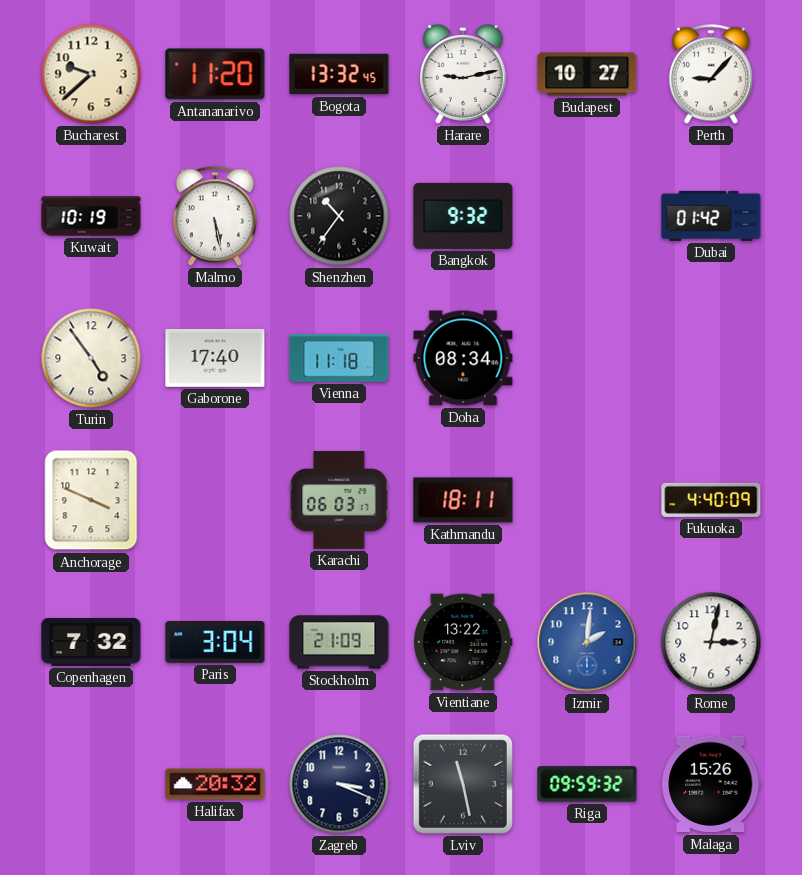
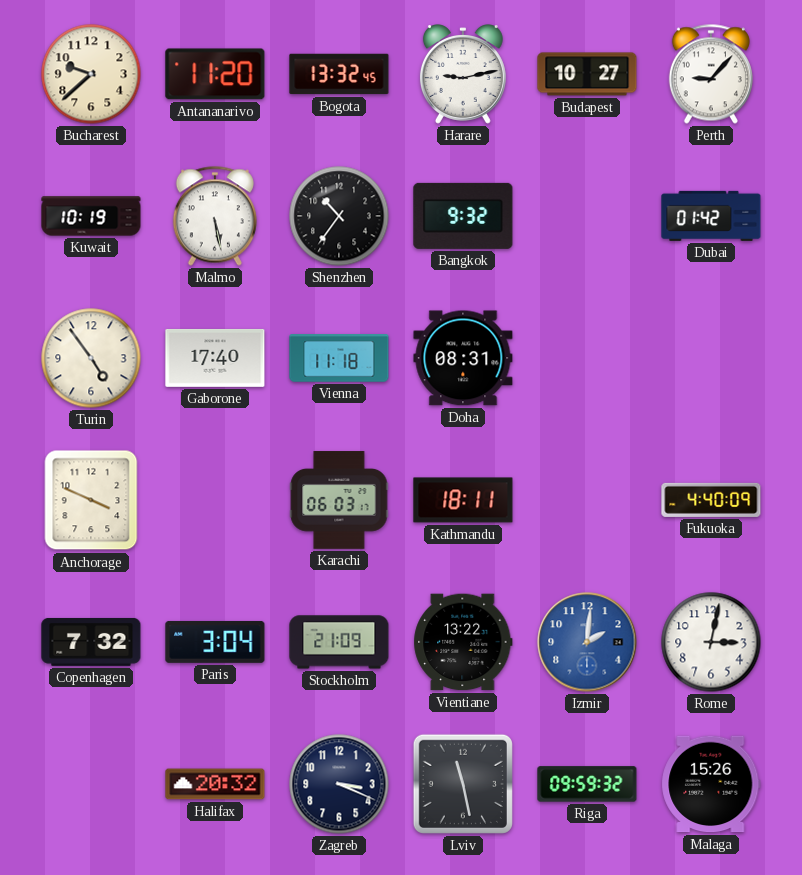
Doha: 08:34 -> 08:31
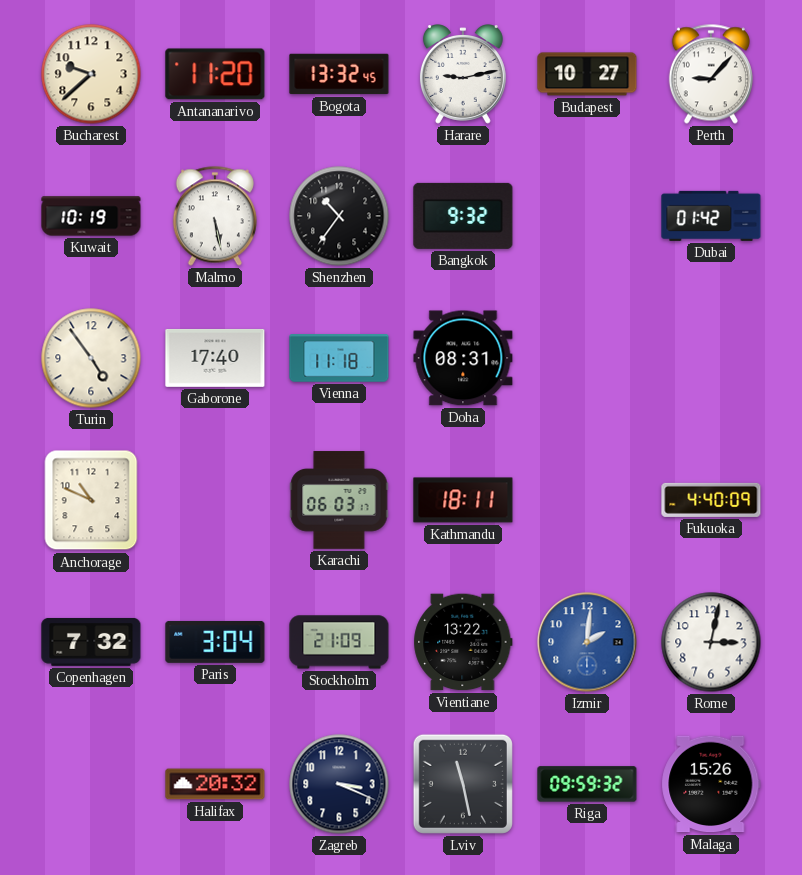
Anchorage: 3:49 -> 10:49
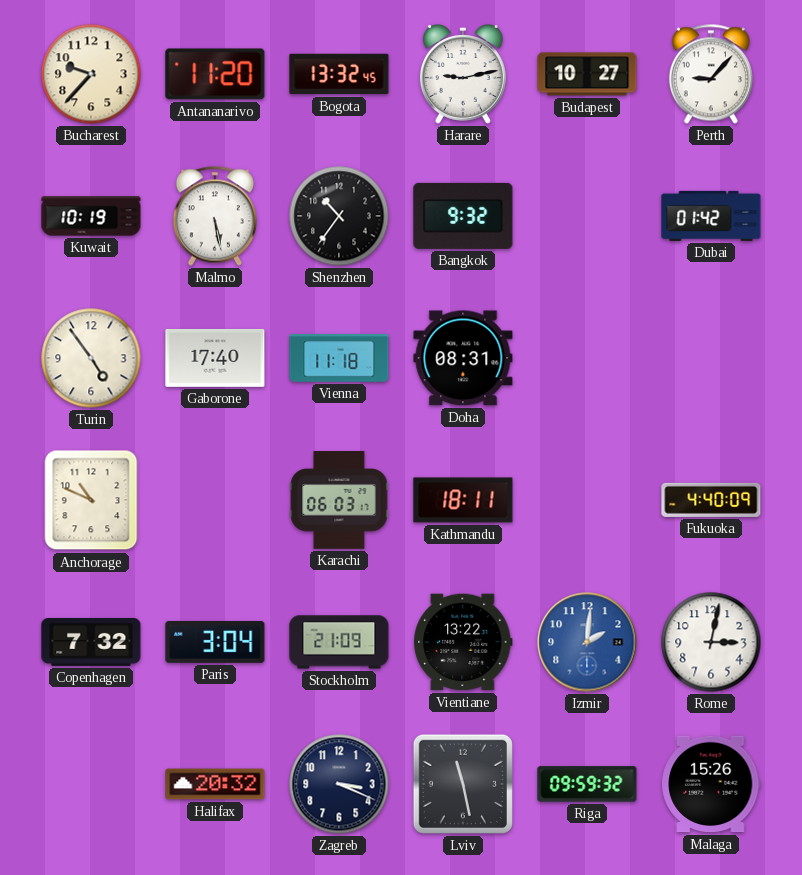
Bucharest: 9:38 -> 9:37
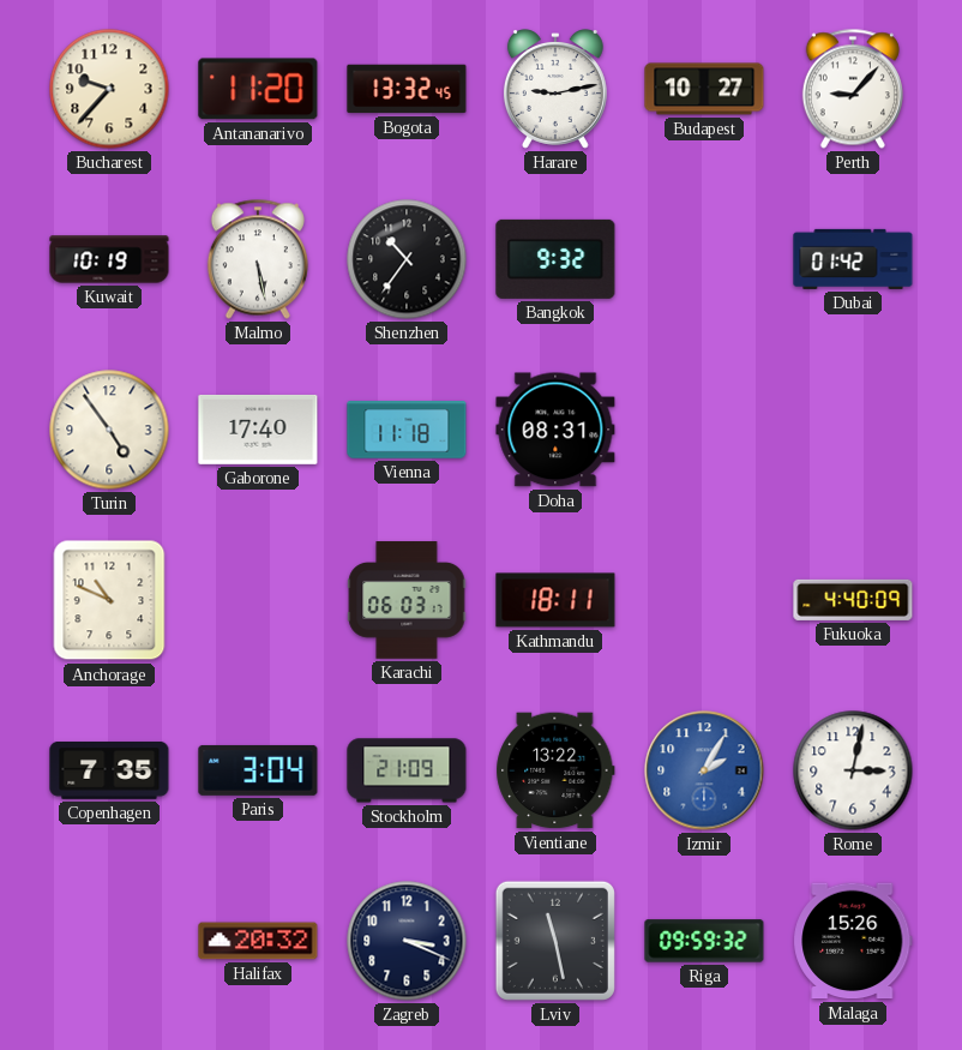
Copenhagen: 7:32 -> 7:35
Izmir: 2:01 -> 2:05
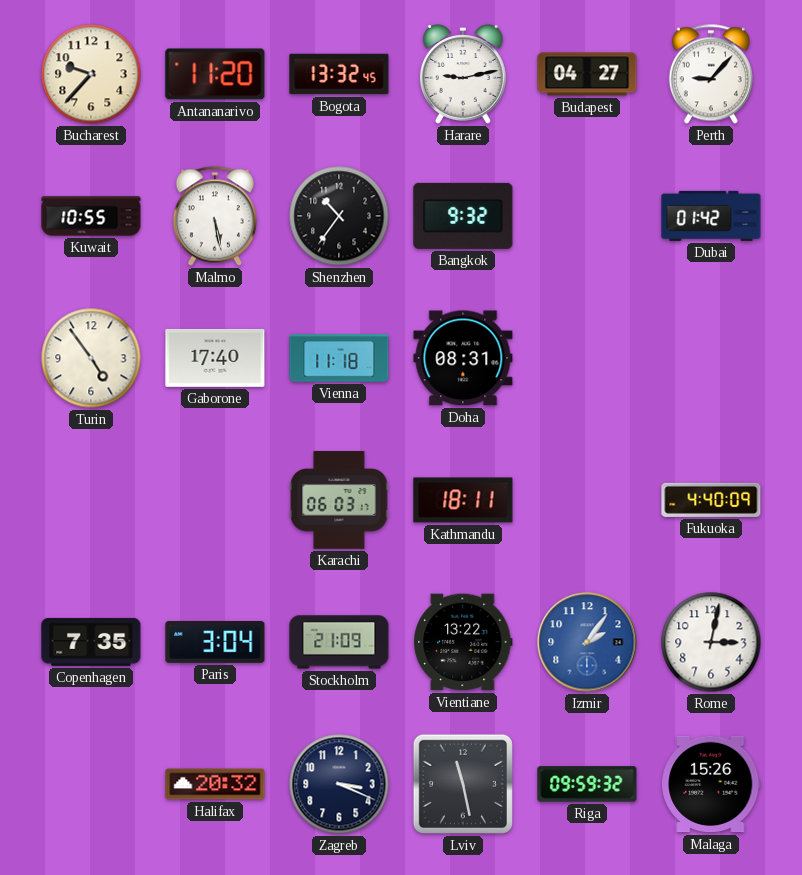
Budapest: 10:27 -> 04:27
Kuwait: 10:19 -> 10:55
Anchorage: 10:49 -> none
Izmir: 2:05 -> 2:06
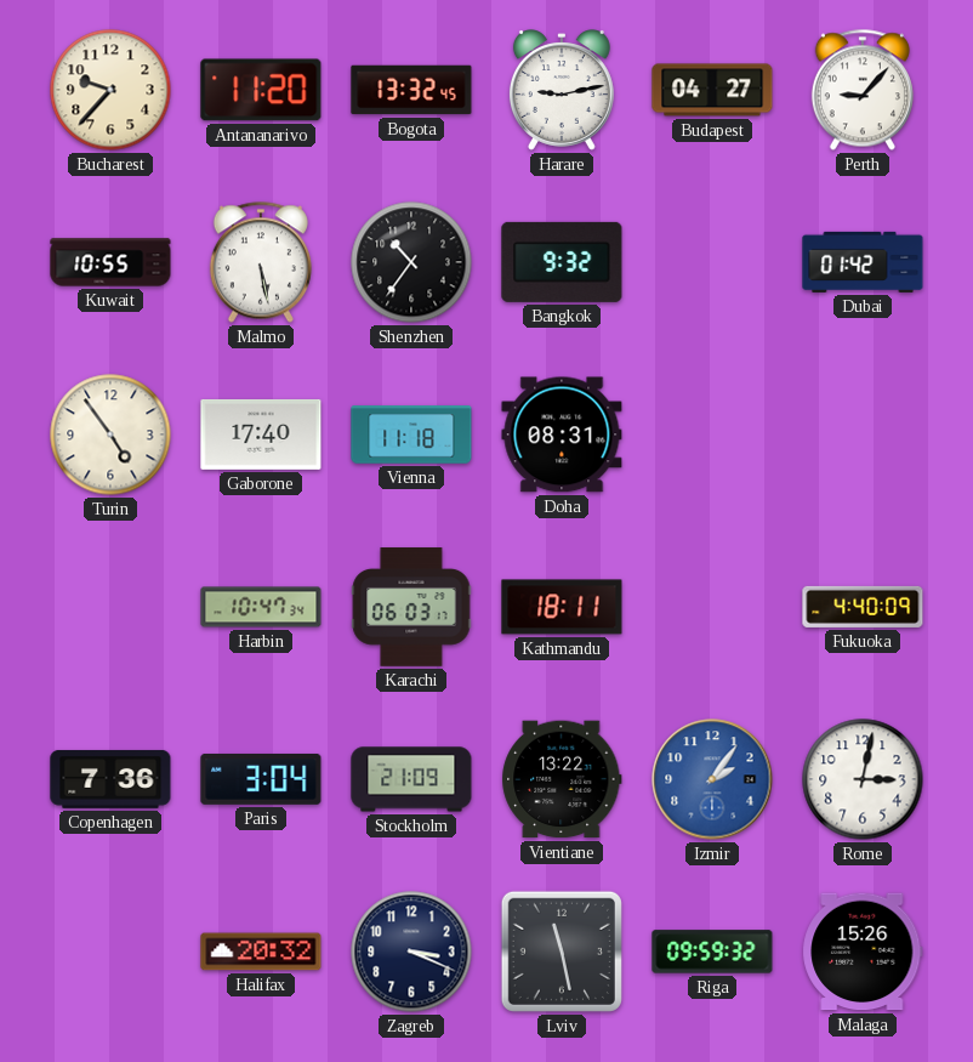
Harbin: none -> 10:47
Copenhagen: 7:35 -> 7:36
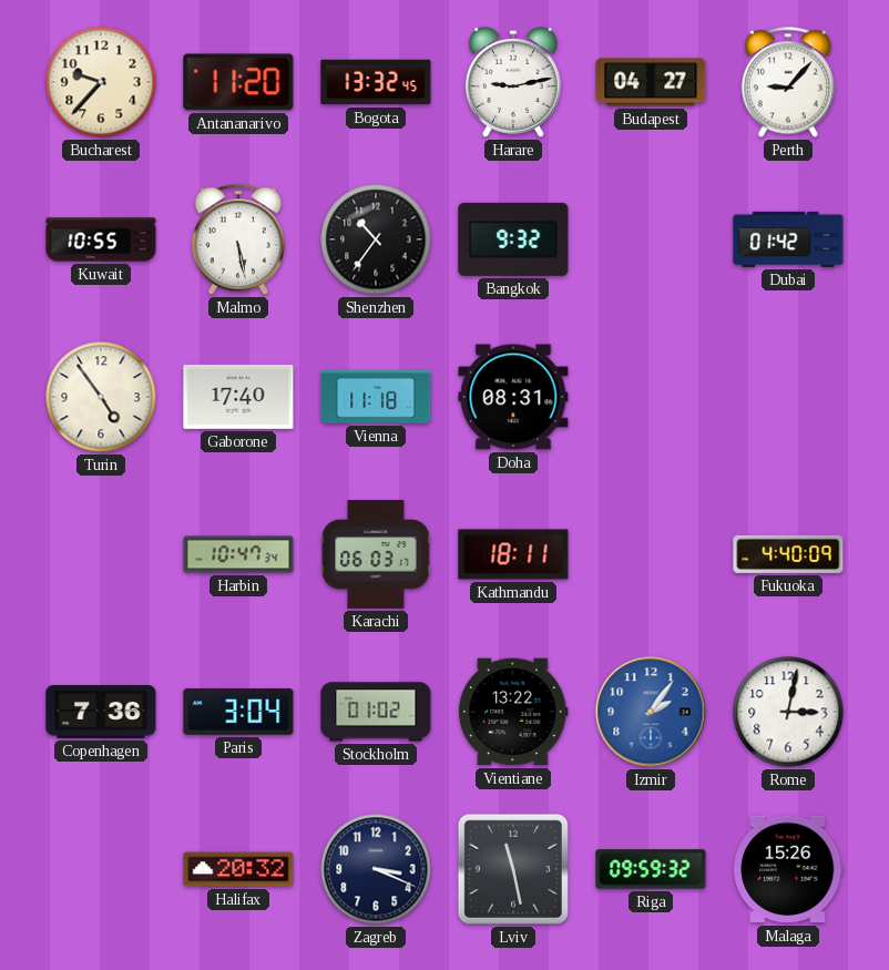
Stockholm: 21:09 -> 01:02
